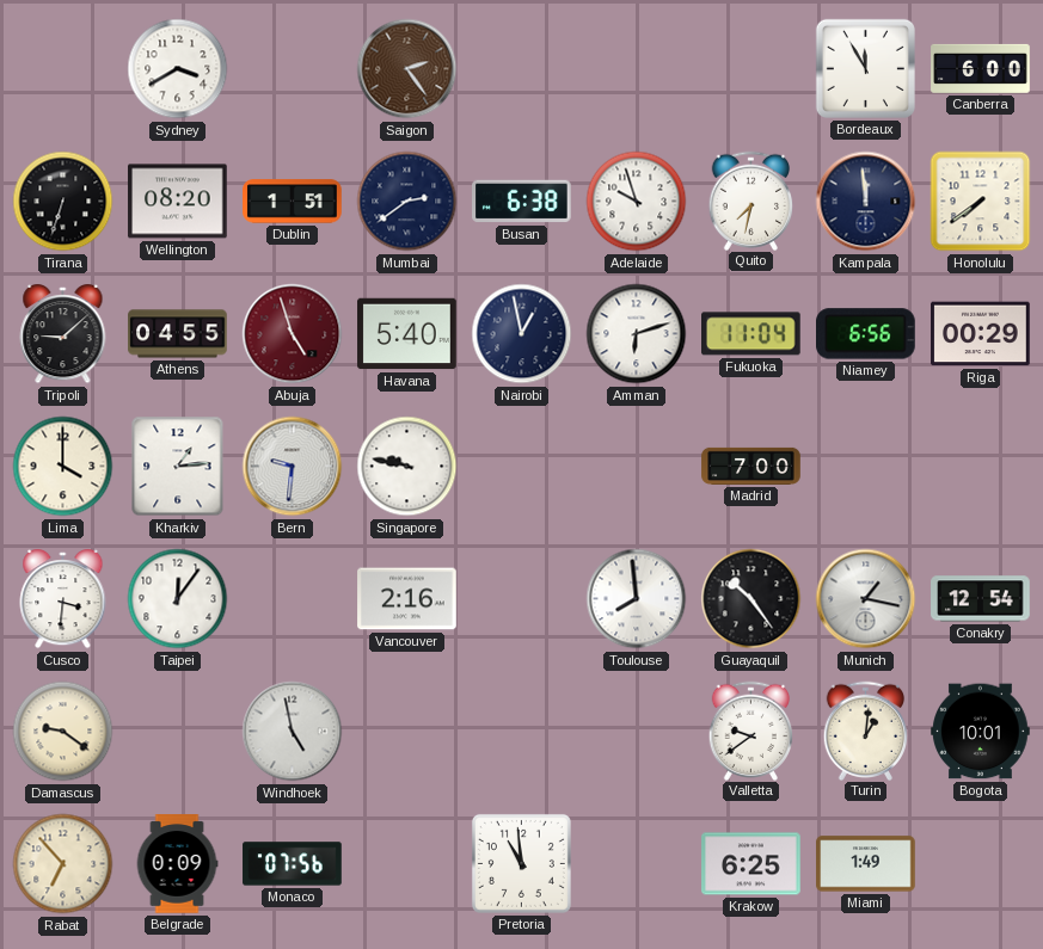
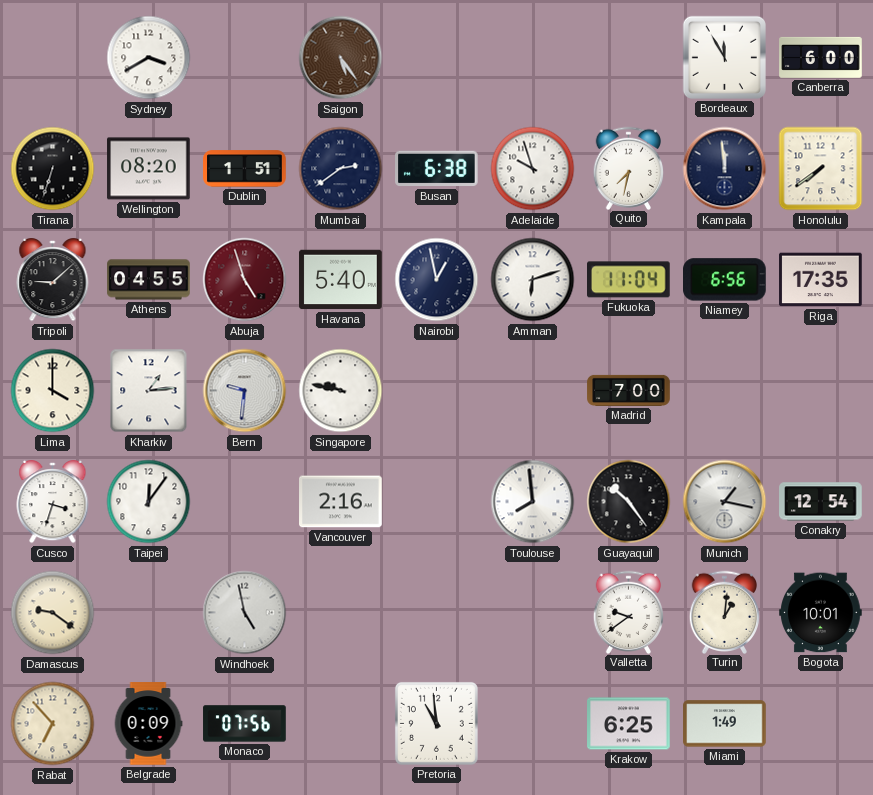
Saigon: 2:24 -> 5:24
Riga: 00:29 -> 17:35
Cusco: 3:31 -> 3:33
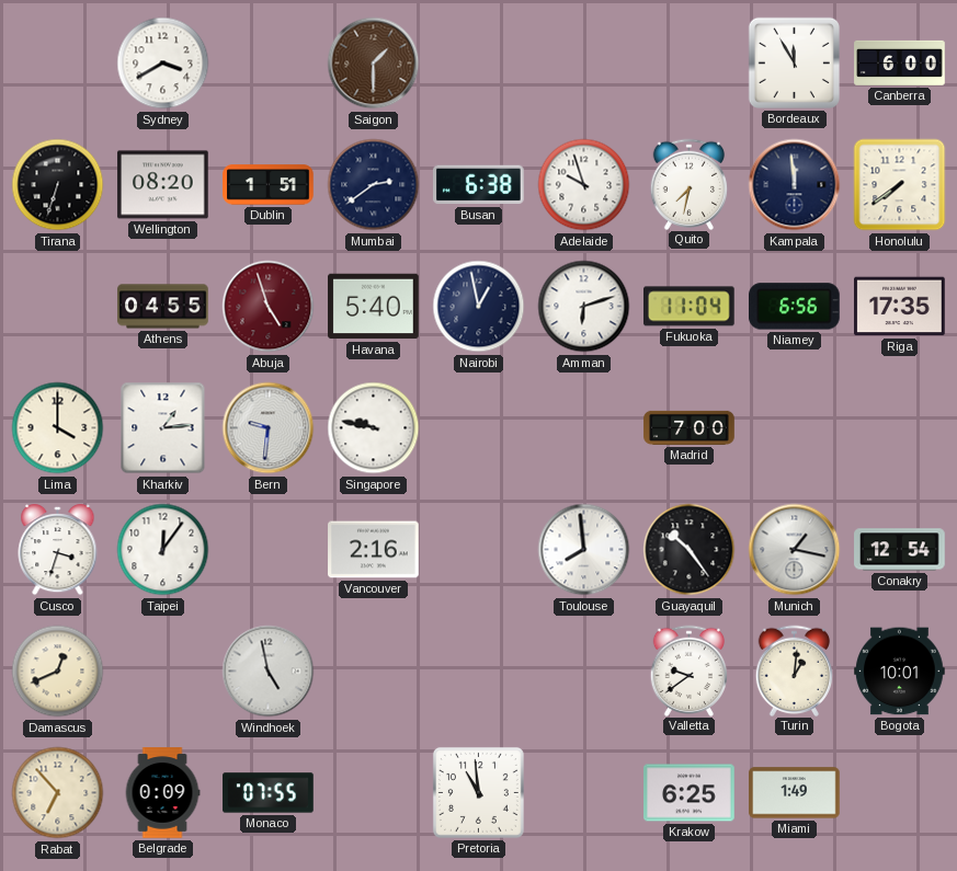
Saigon: 5:24 -> 1:30
Tripoli: 9:08 -> none
Damascus: 9:21 -> 12:41
Monaco: 07:56 -> 07:55
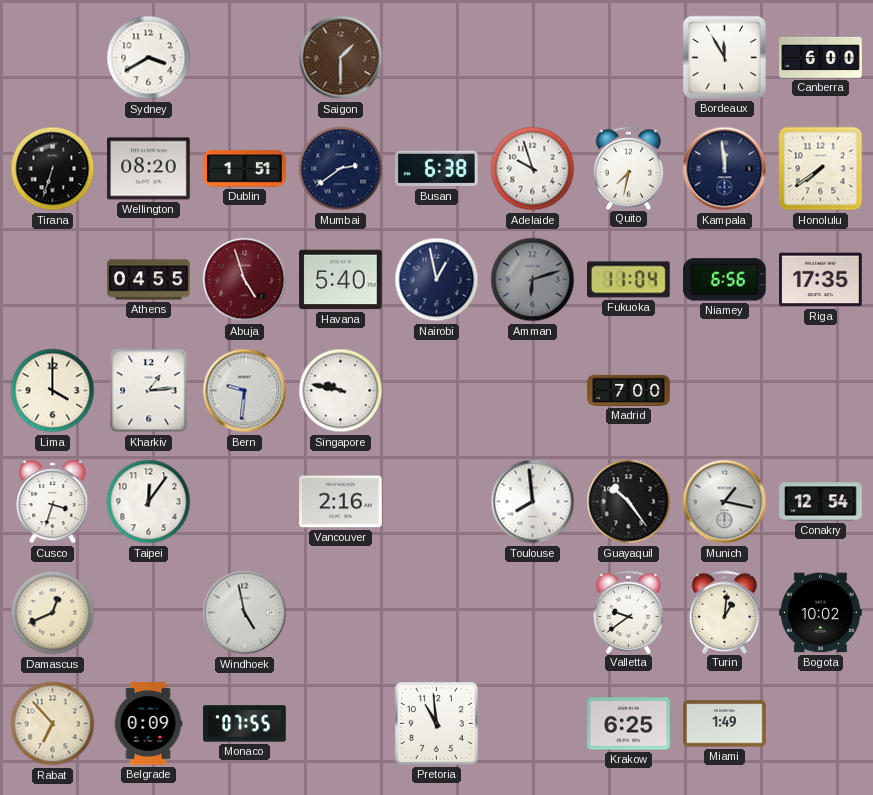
Amman dial: white -> grey
Bogota: 10:01 -> 10:02
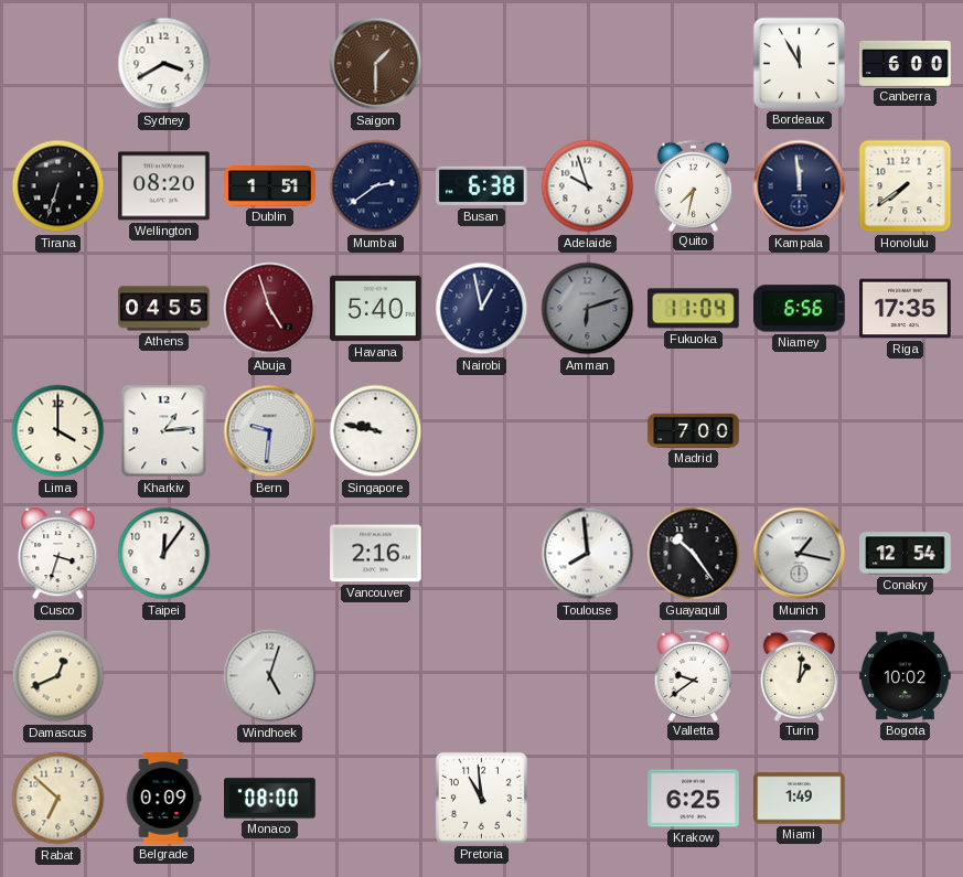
Windhoek: 4:58 -> 5:03
Rabat: 6:53 -> 6:52
Monaco: 07:55 -> 08:00
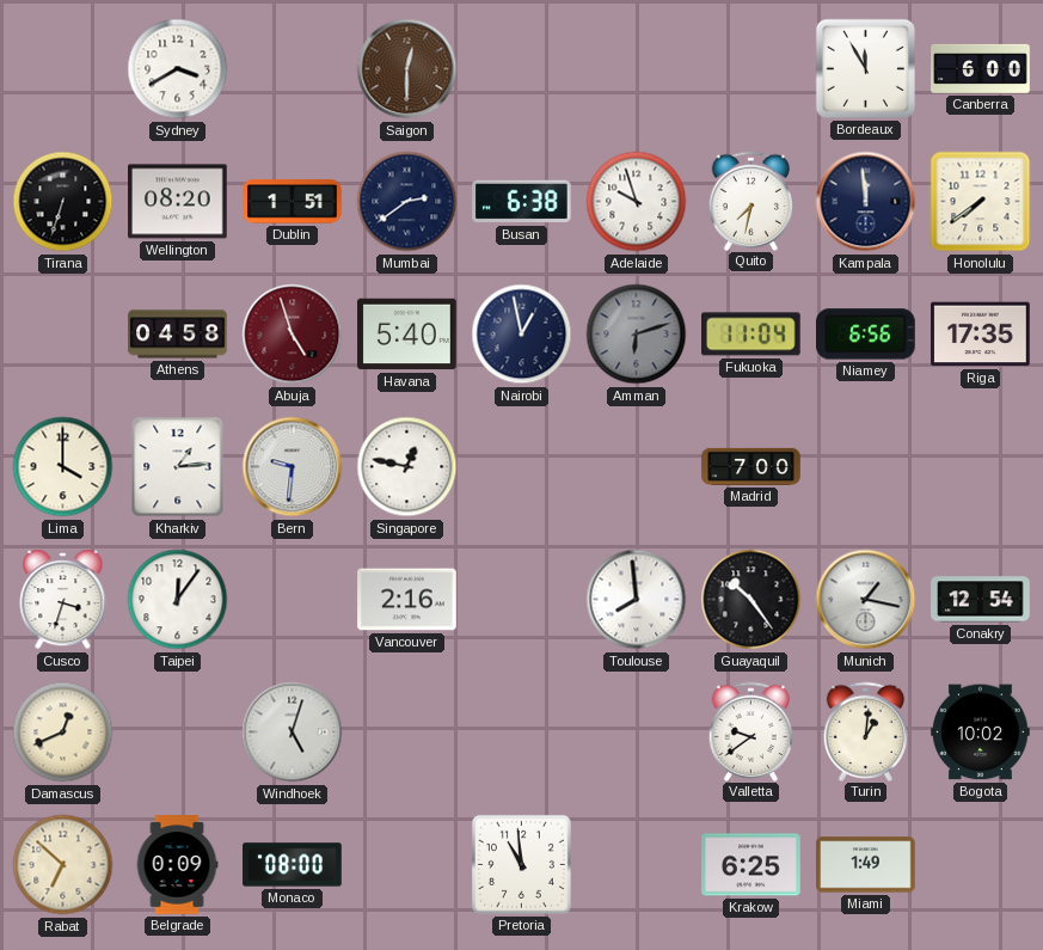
Saigon: 1:30 -> 12:30
Athens: 04:55 -> 04:58
Singapore: 9:47 -> 12:47
